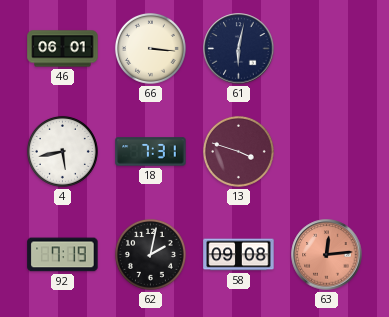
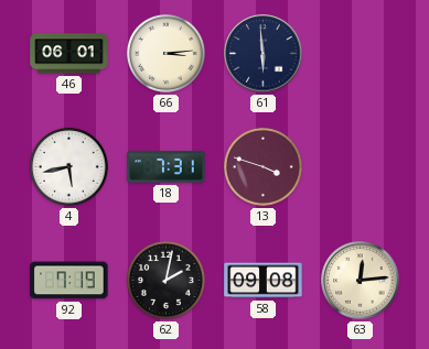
66: 3:16 -> 3:14
61: 6:02 -> 5:59
63 dial: salmon -> cream
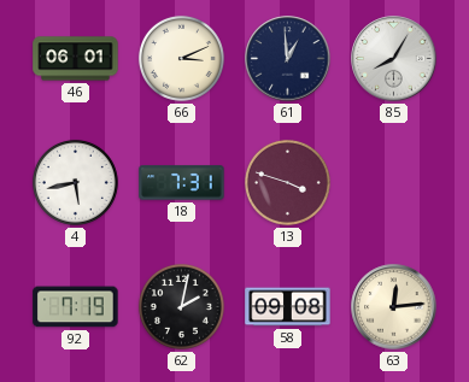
66: 3:14 -> 3:11
61: 5:59 -> 12:59
85: none -> 8:05
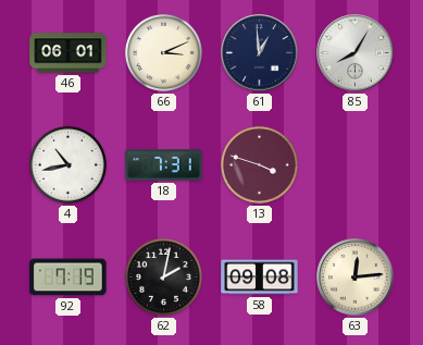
4: 5:43 -> 10:43
